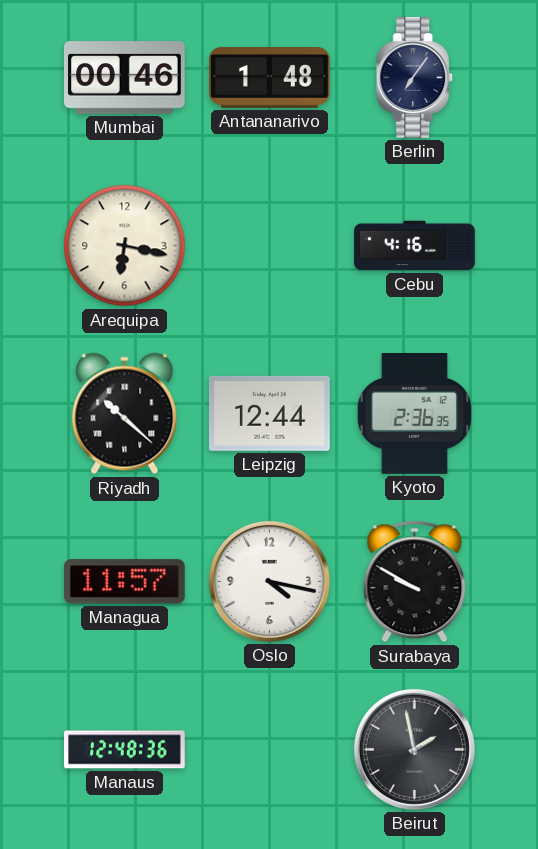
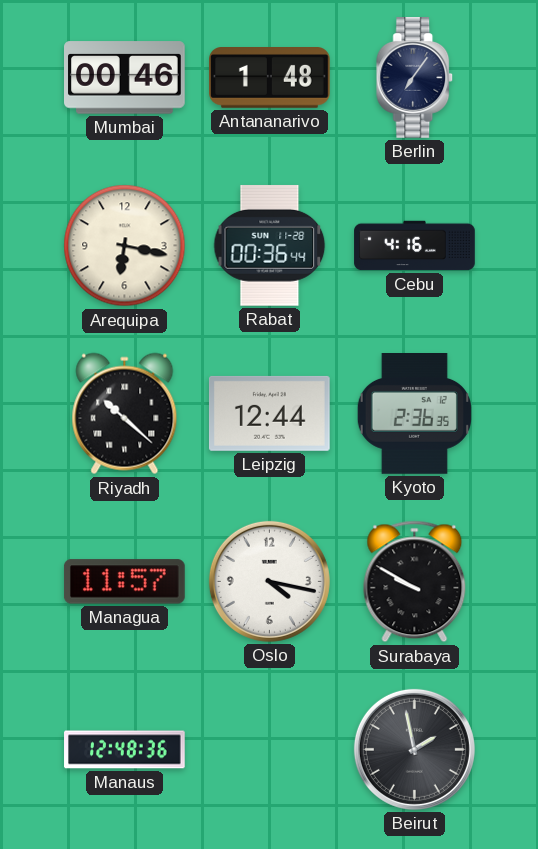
Rabat: none -> 00:36
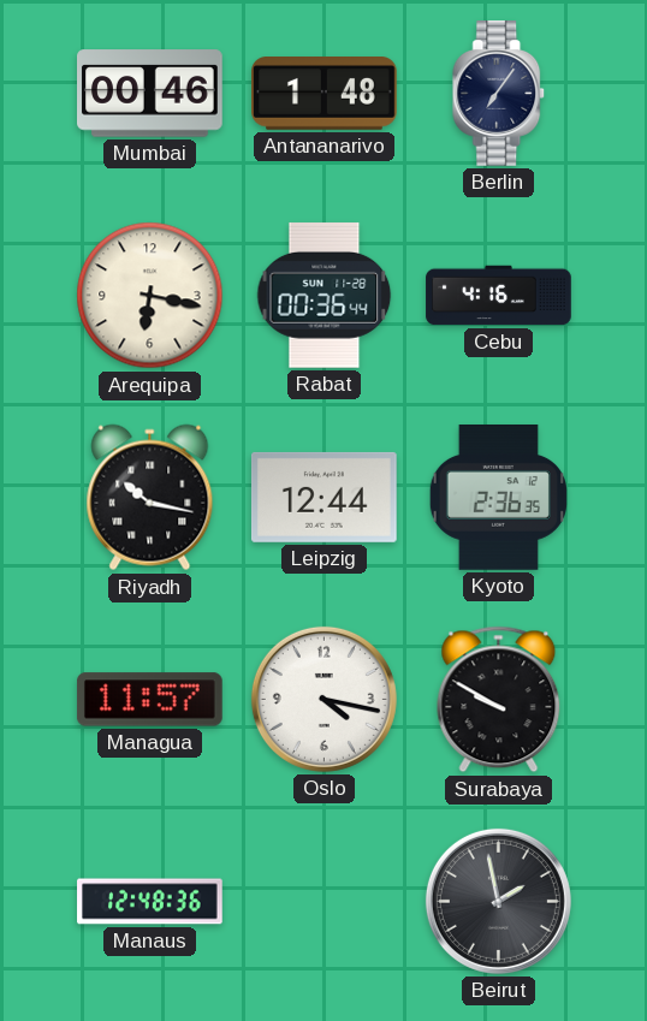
Riyadh: 10:22 -> 10:17
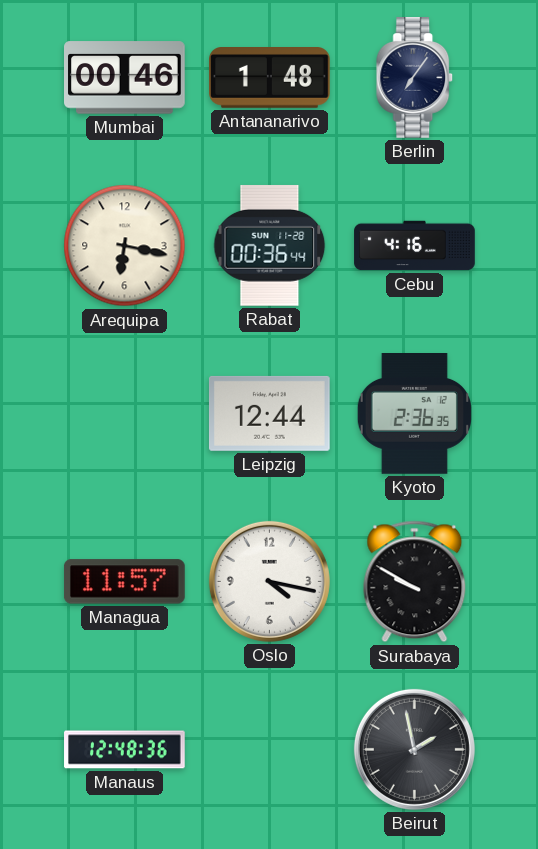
Riyadh: 10:17 -> none
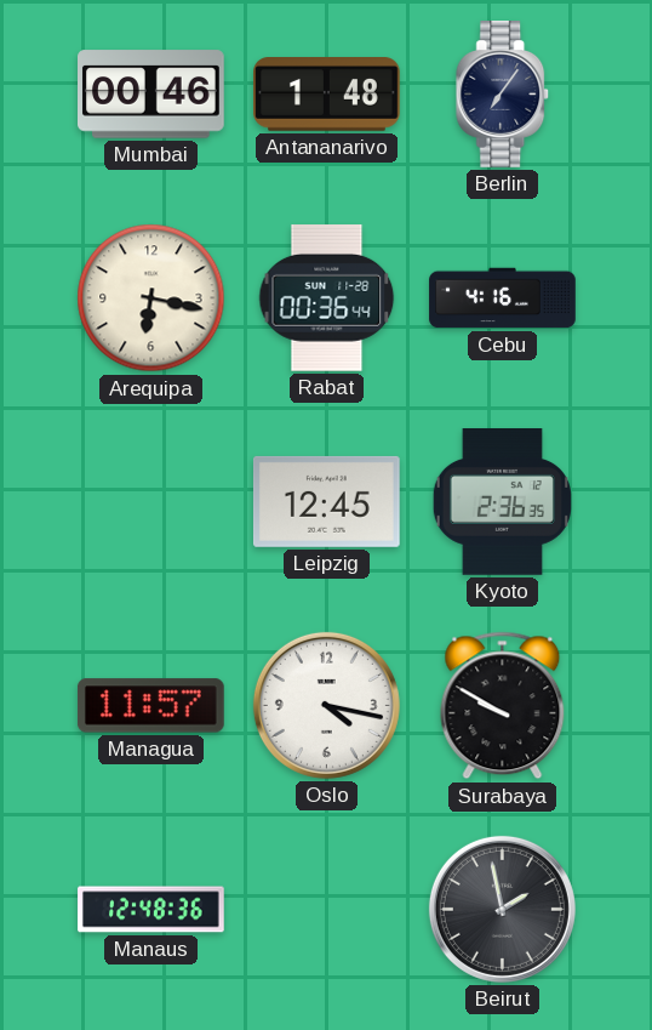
Leipzig: 12:44 -> 12:45
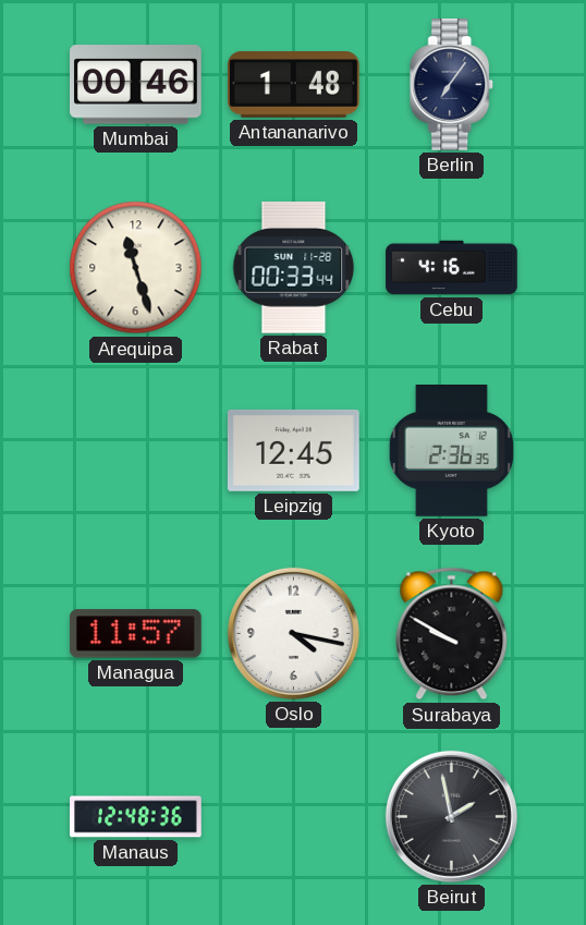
Arequipa: 6:17 -> 11:27
Rabat: 00:36 -> 00:33
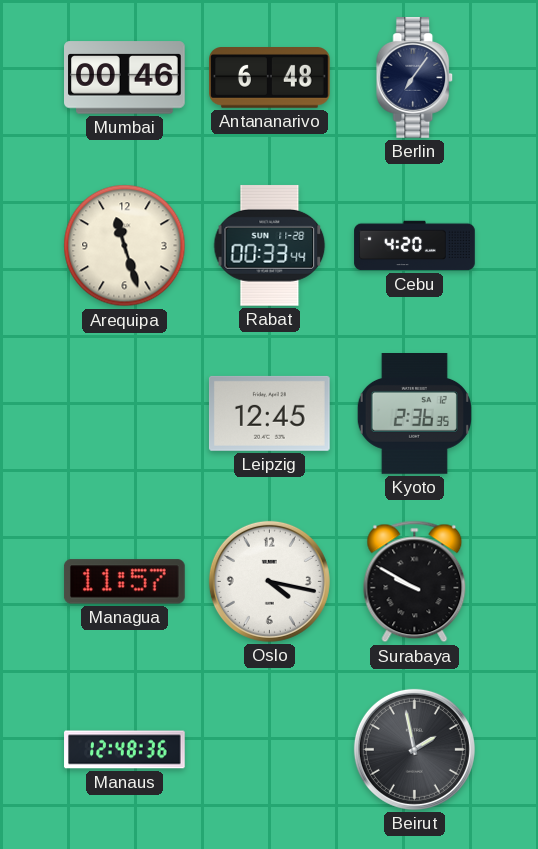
Antananarivo: 1:48 -> 6:48
Cebu: 4:16 -> 4:20
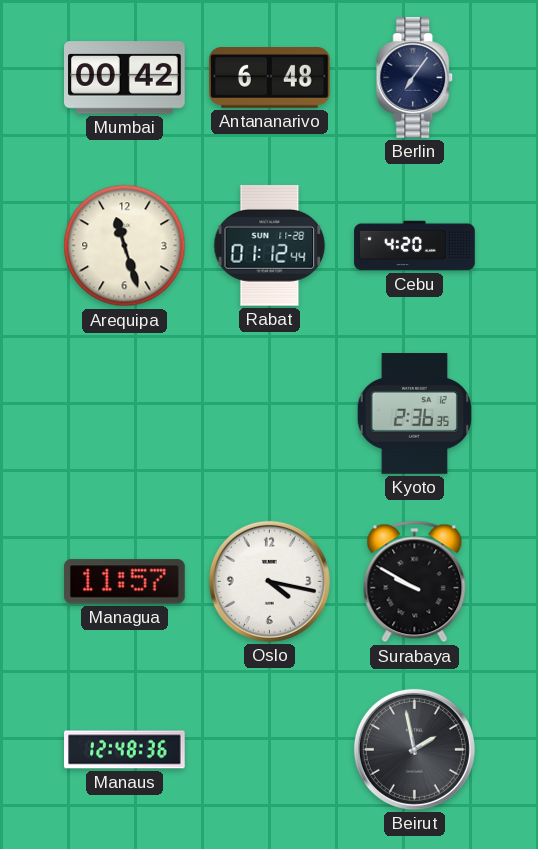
Mumbai: 00:46 -> 00:42
Rabat: 00:33 -> 01:12
Leipzig: 12:45 -> none
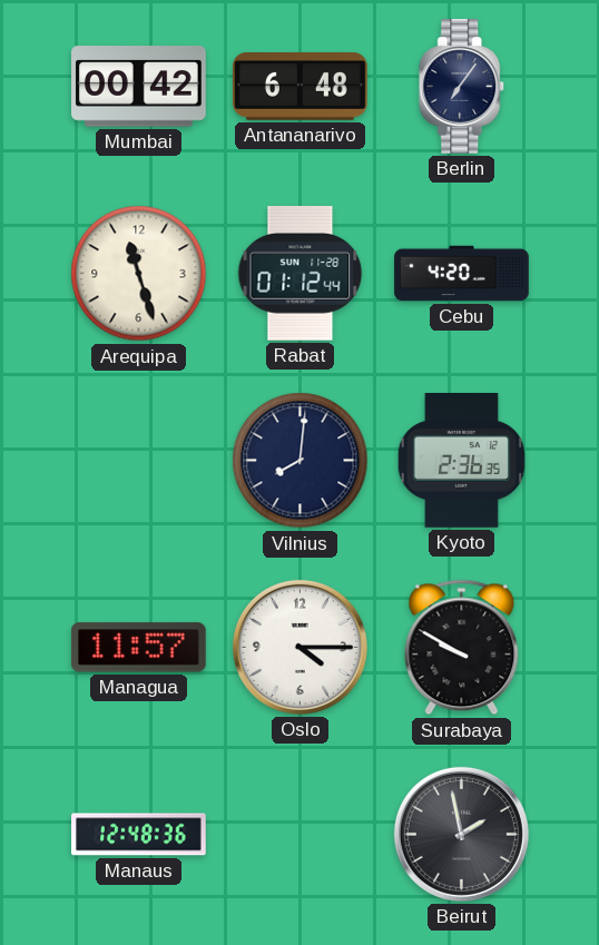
Vilnius: none -> 8:01
Oslo: 4:17 -> 4:15
